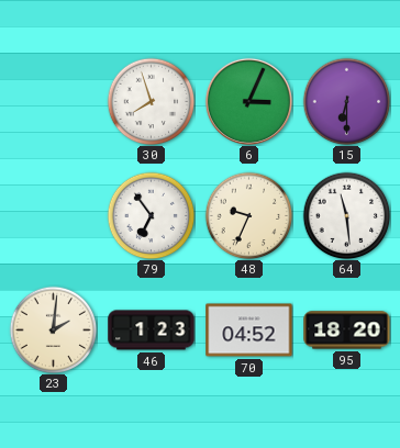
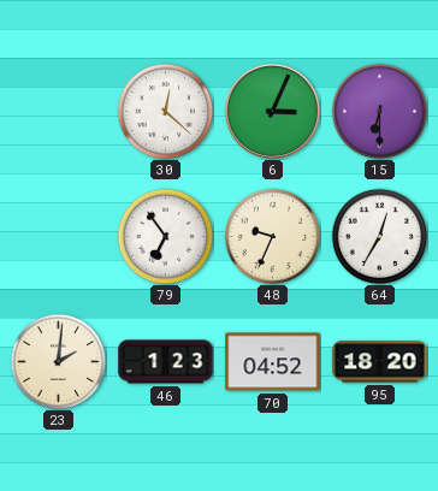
30: 7:57 -> 12:22
64: 11:29 -> 12:35
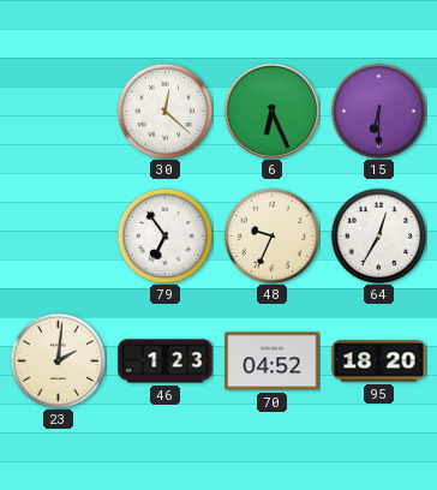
6: 3:04 -> 6:26
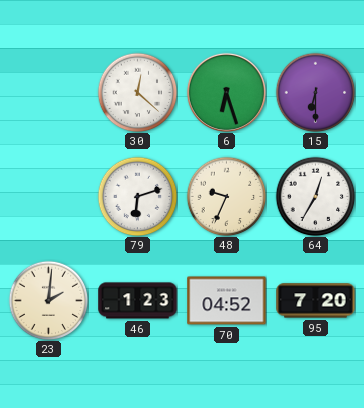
6: 6:26 -> 6:27
79: 6:54 -> 6:12
95: 18:20 -> 7:20
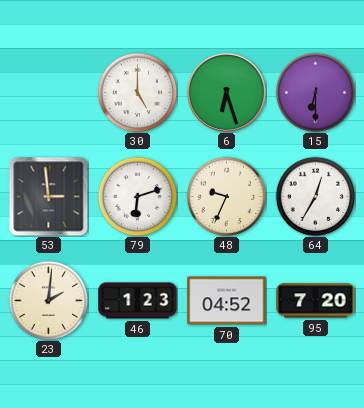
30: 12:22 -> 5:00
53: none -> 2:59
